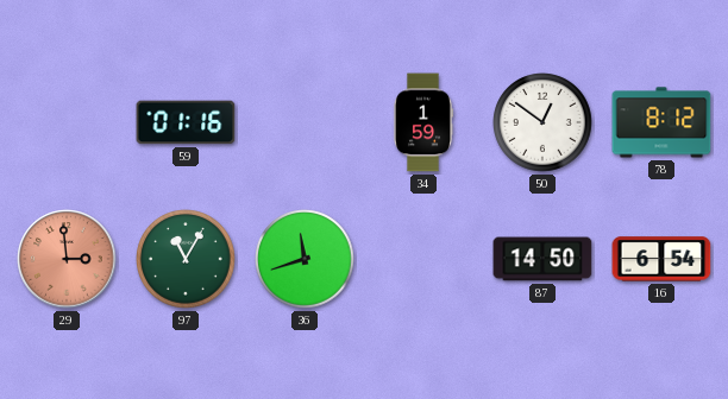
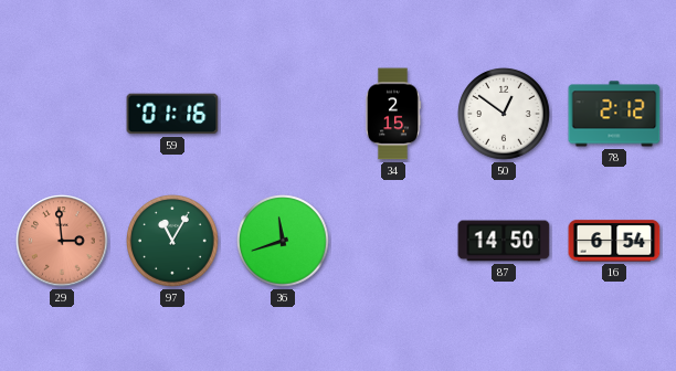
34: 1:59 -> 2:15
78: 8:12 -> 2:12
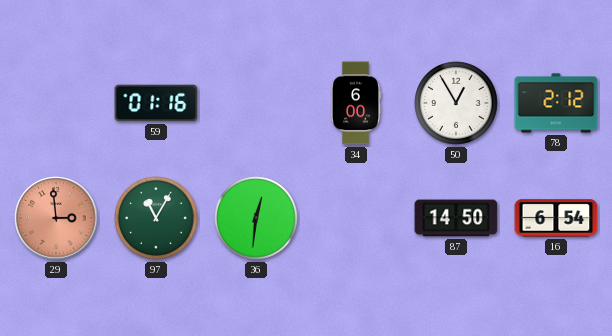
34: 2:15 -> 6:00
50: 12:51 -> 12:55
36: 11:42 -> 12:31
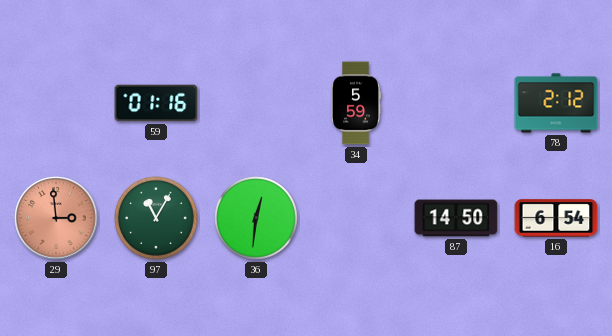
34: 6:00 -> 5:59
50: 12:55 -> none
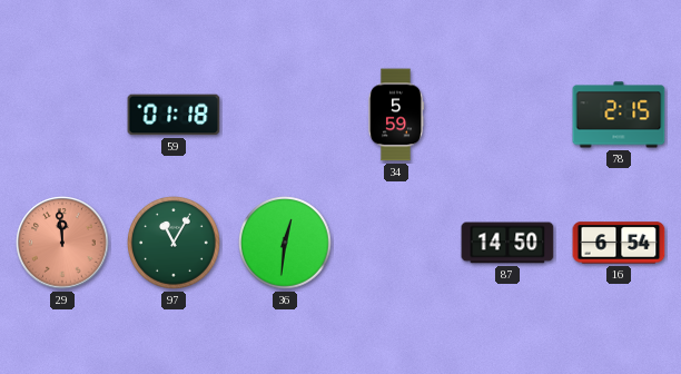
59: 01:16 -> 01:18
78: 2:12 -> 2:15
29: 2:59 -> 11:59
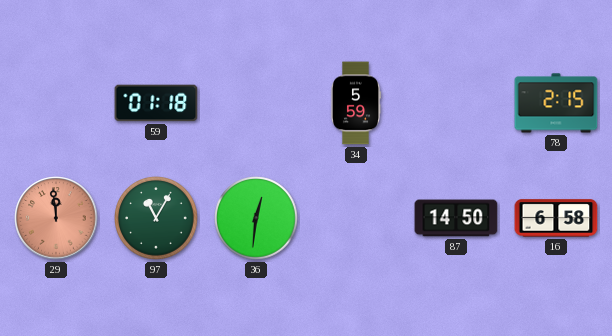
16: 6:54 -> 6:58
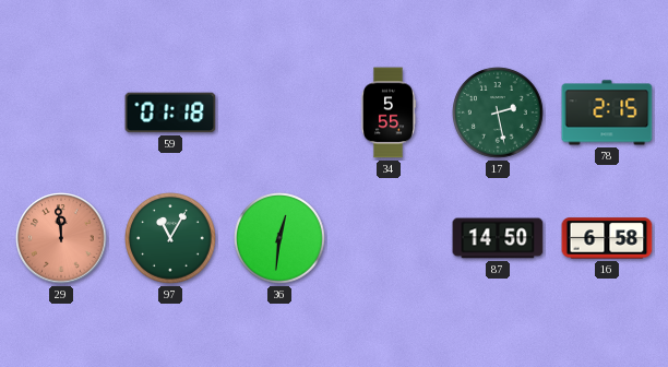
34: 5:59 -> 5:55
17: none -> 2:28
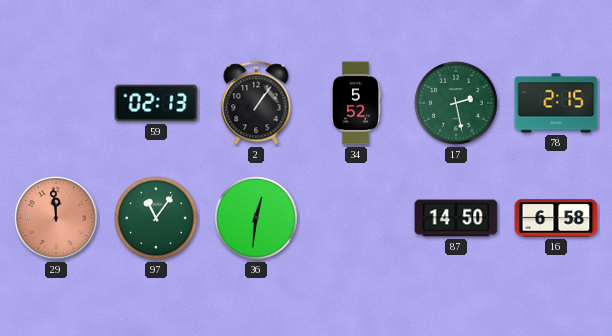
59: 01:18 -> 02:13
2: none -> 1:06
34: 5:55 -> 5:52
97: 11:05 -> 11:06
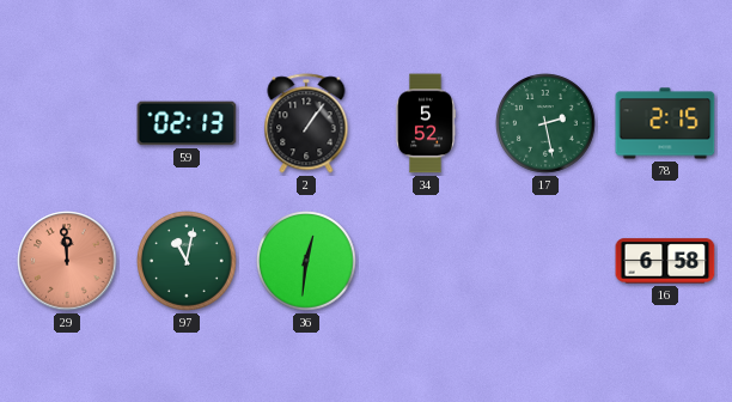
97: 11:06 -> 11:02
87: 14:50 -> none
